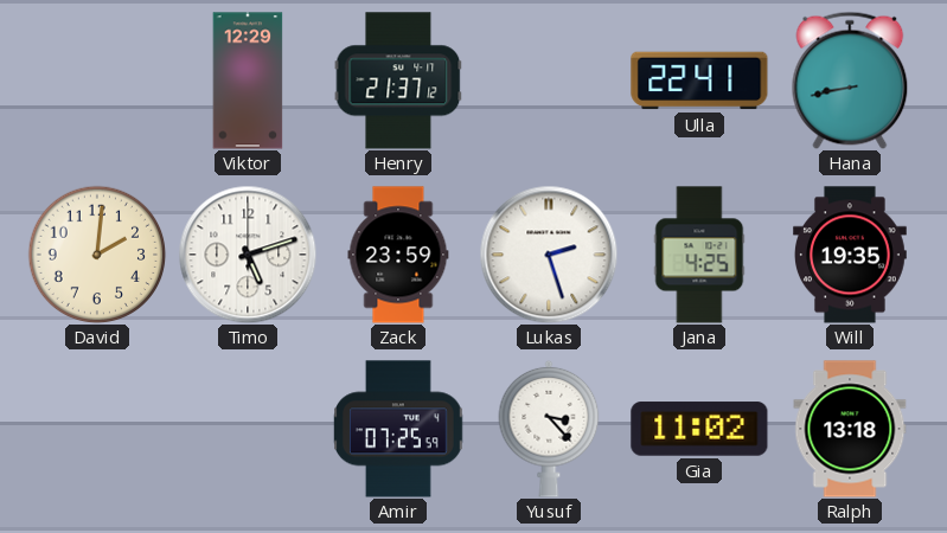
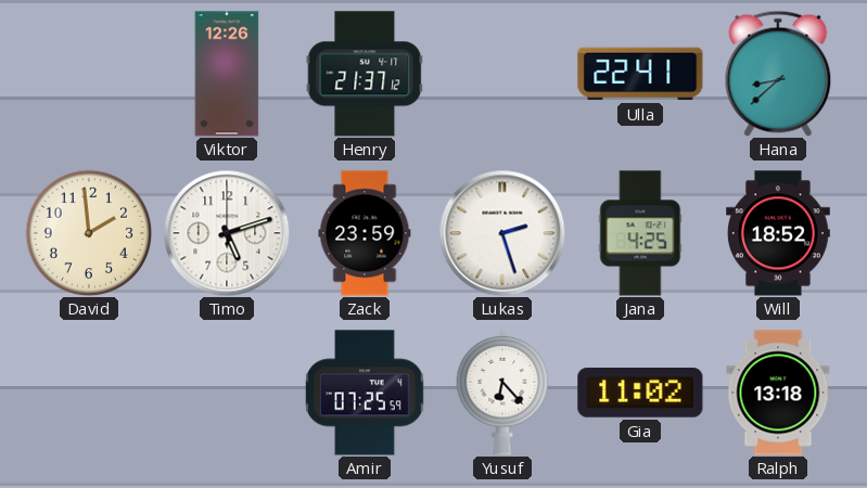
Viktor: 12:29 -> 12:26
Hana: 8:43 -> 8:38
David: 2:01 -> 1:59
Will: 19:35 -> 18:52
Yusuf: 3:23 -> 6:23
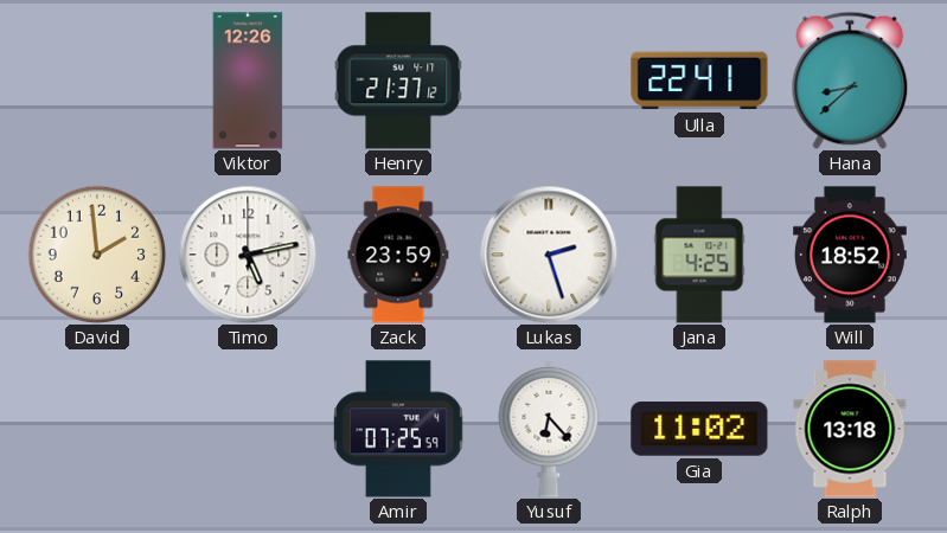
Timo: 5:12 -> 5:13
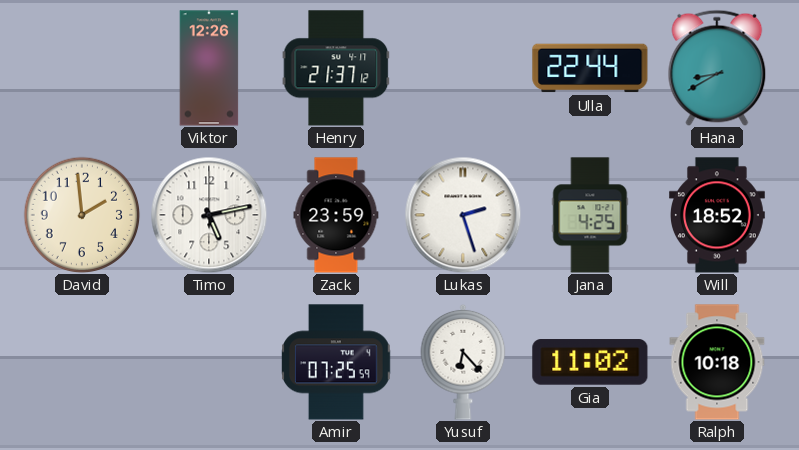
Ulla: 22:41 -> 22:44
Hana: 8:38 -> 8:40
Ralph: 13:18 -> 10:18
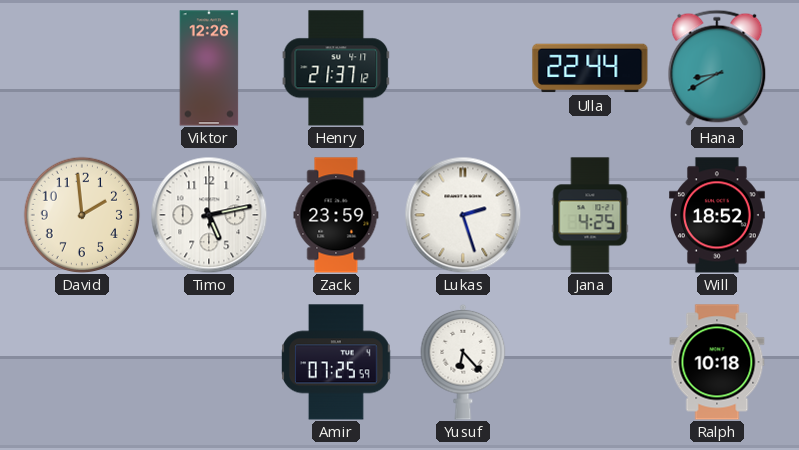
Gia: 11:02 -> none
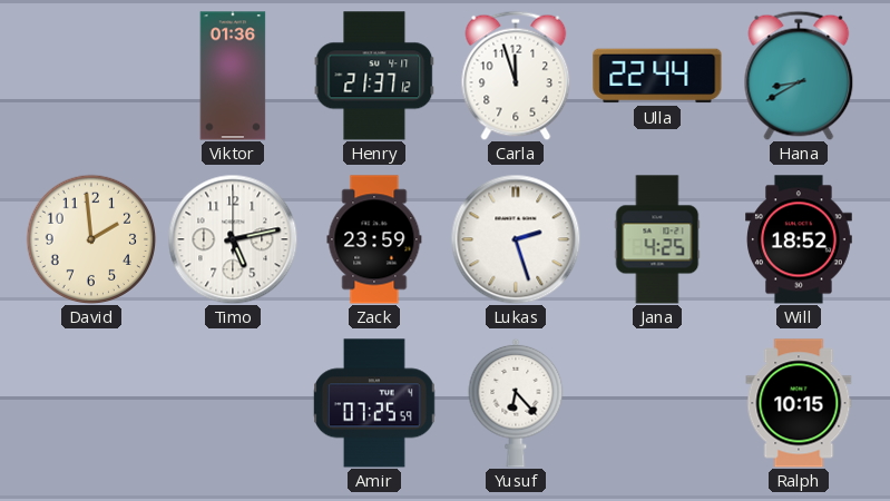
Viktor: 12:26 -> 01:36
Carla: none -> 11:57
Ralph: 10:18 -> 10:15
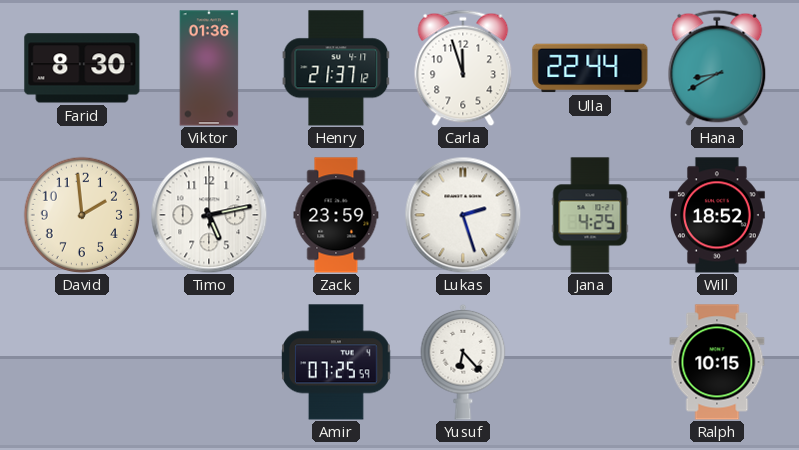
Farid: none -> 8:30
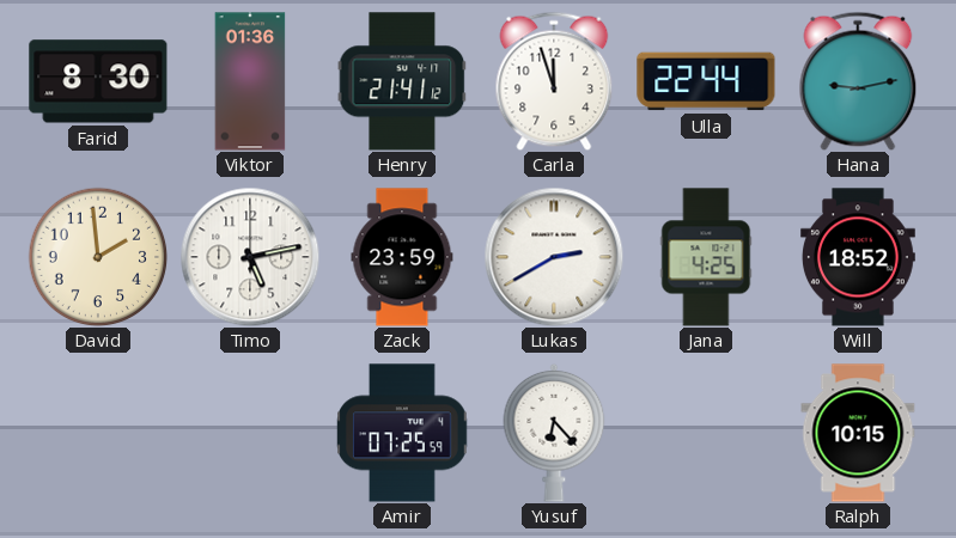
Henry: 21:37 -> 21:41
Hana: 8:40 -> 9:13
Lukas: 2:27 -> 2:40
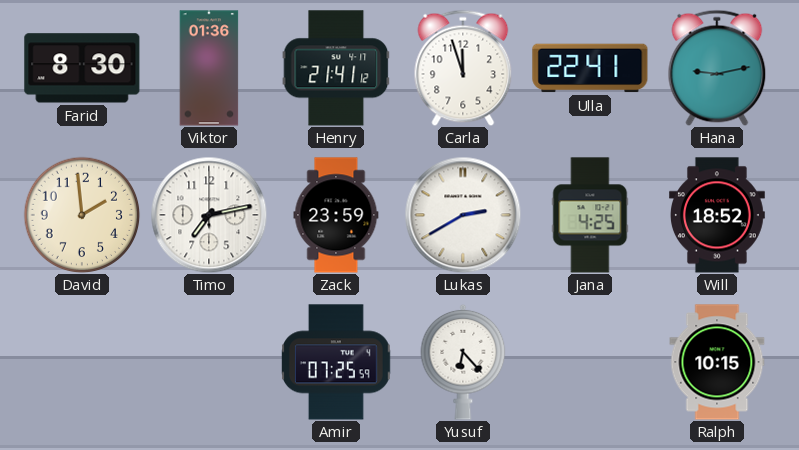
Ulla: 22:44 -> 22:41
Timo: 5:13 -> 7:13
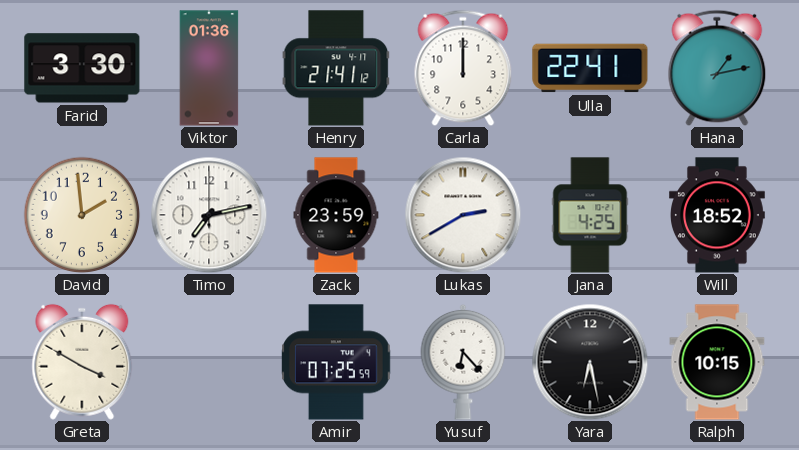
Farid: 8:30 -> 3:30
Carla: 11:57 -> 12:00
Hana: 9:13 -> 1:13
Greta: none -> 3:50
Yara: none -> 6:28
